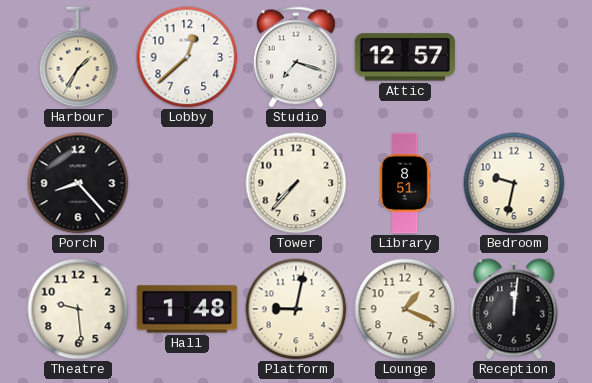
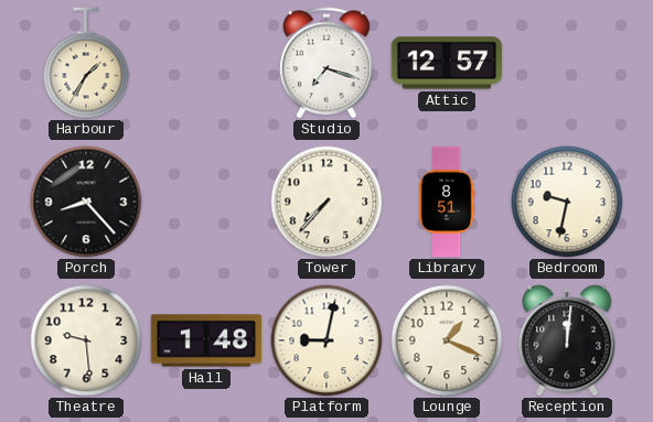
Lobby: 12:38 -> none
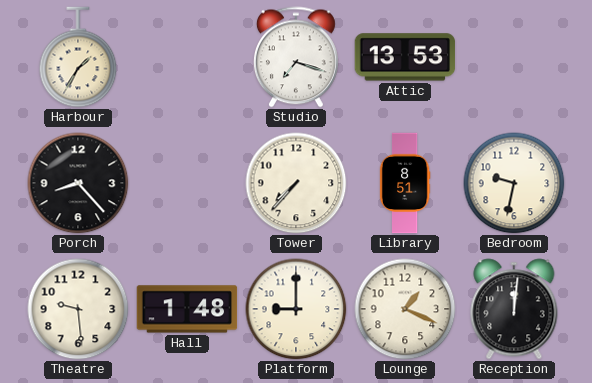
Attic: 12:57 -> 13:53
Platform: 9:02 -> 9:00
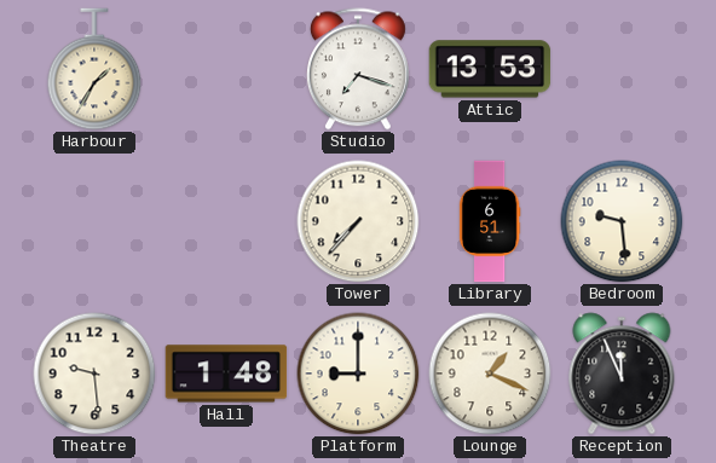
Porch: 8:23 -> none
Library: 8:51 -> 6:51
Bedroom: 9:32 -> 9:29
Reception: 12:01 -> 11:56
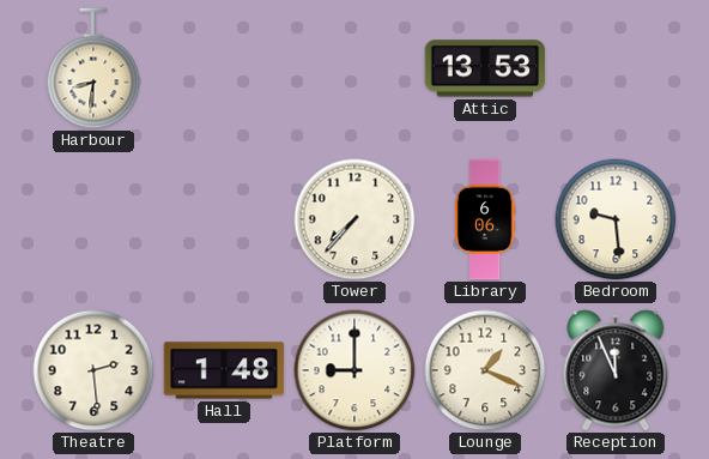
Harbour: 1:35 -> 8:31
Studio: 7:18 -> none
Library: 6:51 -> 6:06
Theatre: 9:29 -> 2:29
